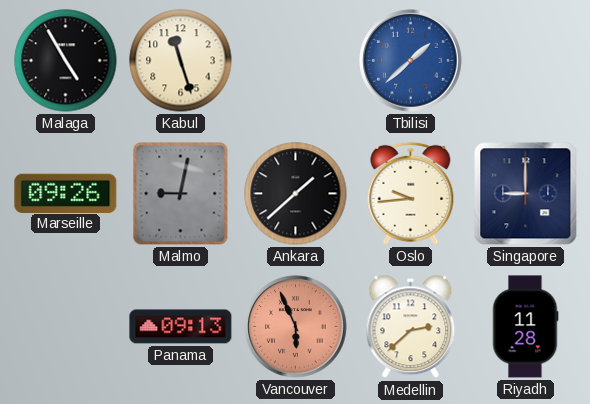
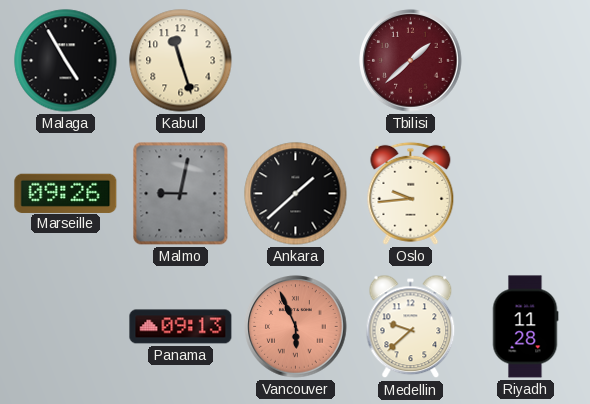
Tbilisi dial: blue -> burgundy
Singapore: 9:00 -> none
Medellin: 2:38 -> 9:38
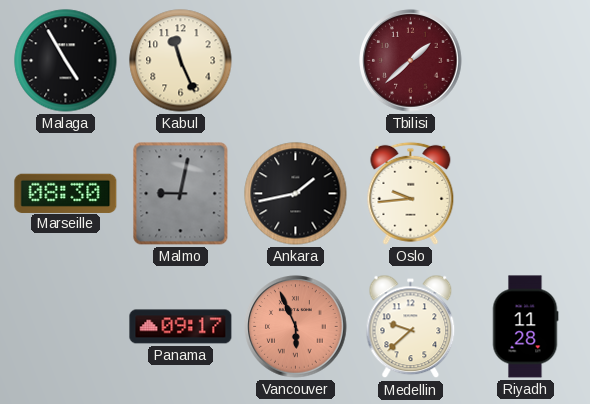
Kabul: 11:27 -> 11:26
Marseille: 09:26 -> 08:30
Ankara: 1:38 -> 1:43
Panama: 09:13 -> 09:17
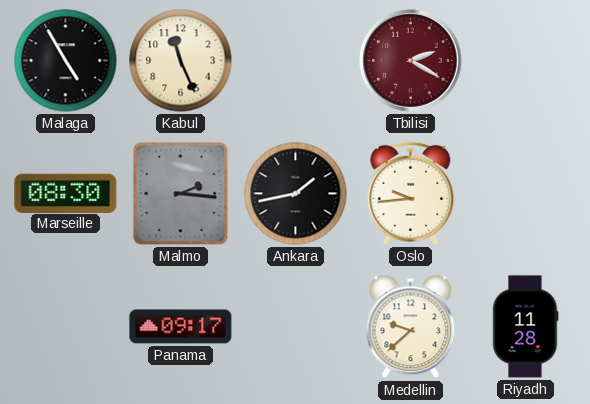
Tbilisi: 1:38 -> 2:20
Malmo: 9:02 -> 2:16
Vancouver: 5:56 -> none
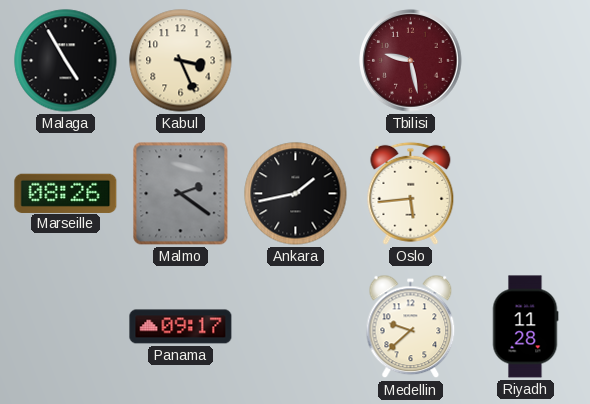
Kabul: 11:26 -> 3:26
Tbilisi: 2:20 -> 9:28
Marseille: 08:30 -> 08:26
Malmo: 2:16 -> 2:21
Oslo: 9:44 -> 5:44
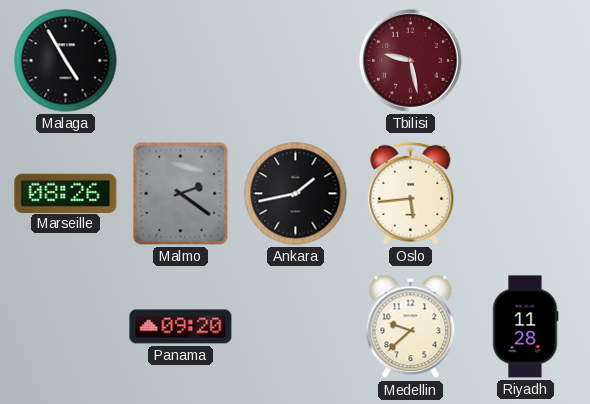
Kabul: 3:26 -> none
Panama: 09:17 -> 09:20
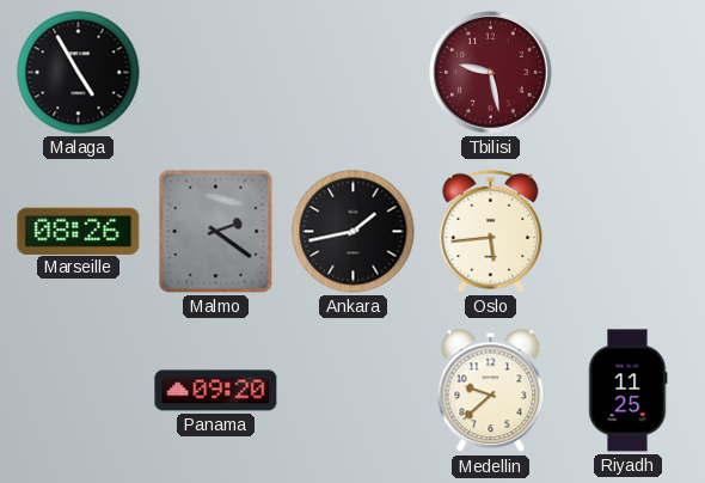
Riyadh: 11:28 -> 11:25
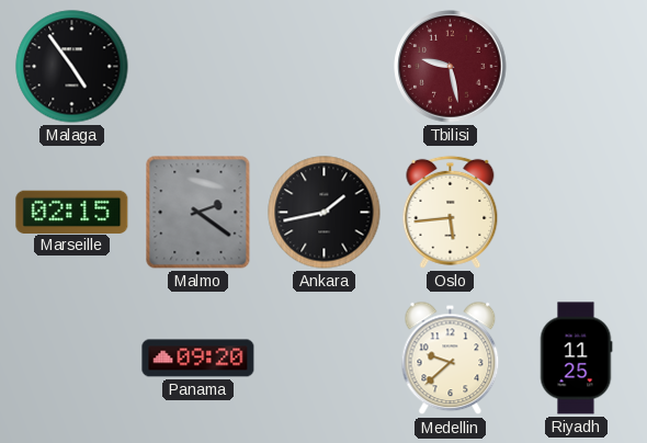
Malaga: 4:55 -> 4:54
Marseille: 08:26 -> 02:15
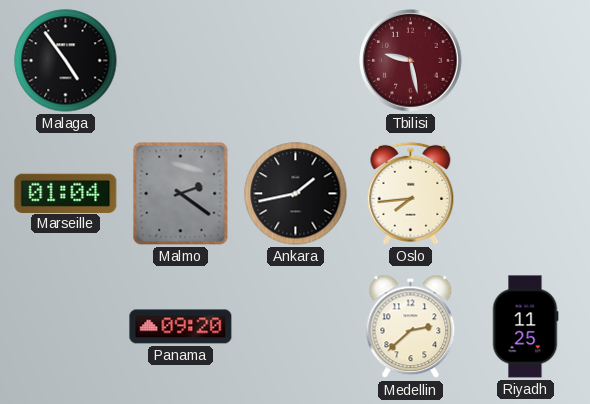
Marseille: 02:15 -> 01:04
Oslo: 5:44 -> 7:44
Medellin: 9:38 -> 2:38
